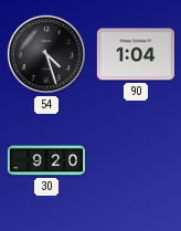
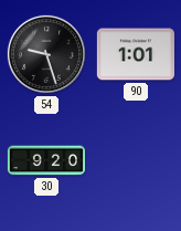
54: 4:27 -> 9:27
90: 1:04 -> 1:01
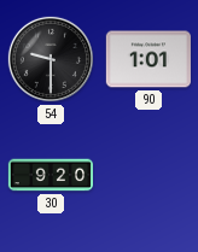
54: 9:27 -> 9:30
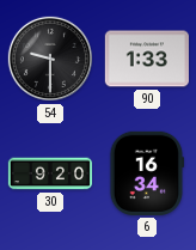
90: 1:01 -> 1:33
6: none -> 16:34
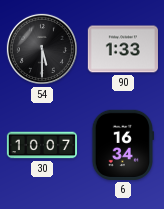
54: 9:30 -> 5:30
30: 9:20 -> 10:07
